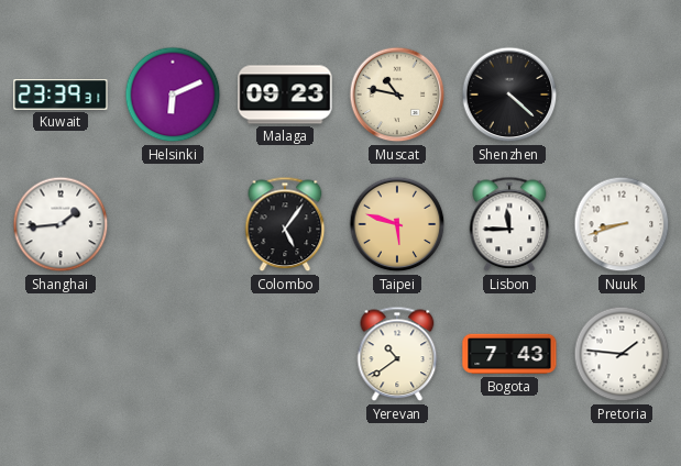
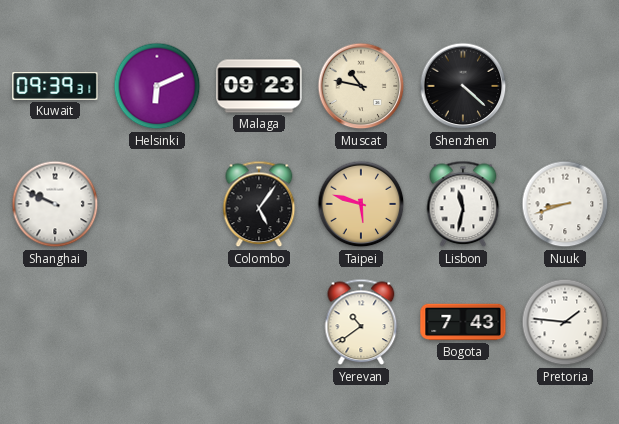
Kuwait: 23:39 -> 09:39
Shanghai: 1:44 -> 9:49
Lisbon: 11:45 -> 11:32
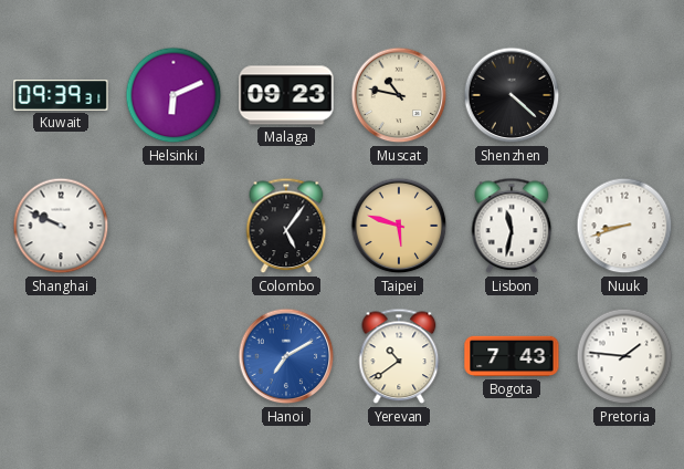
Hanoi: none -> 7:10
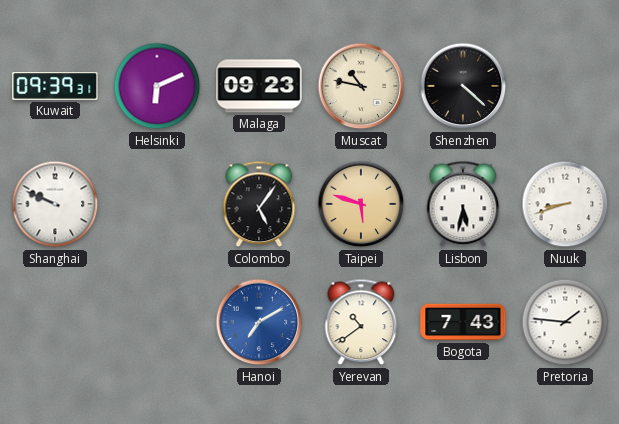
Lisbon: 11:32 -> 5:32
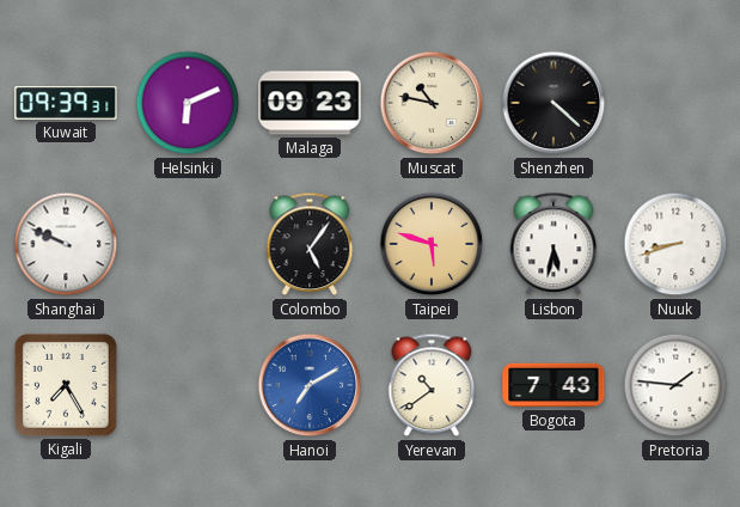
Kigali: none -> 7:25
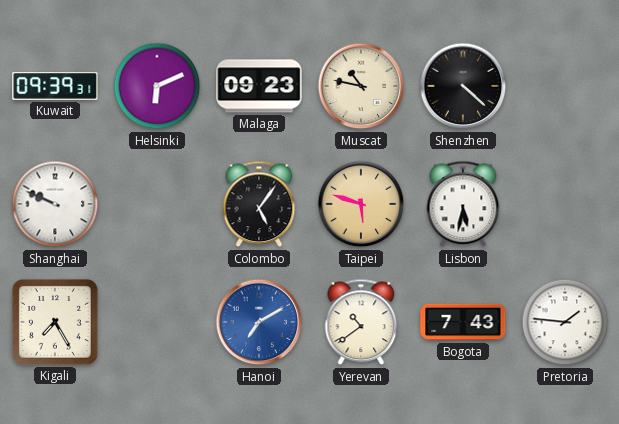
Nuuk: 8:42 -> none
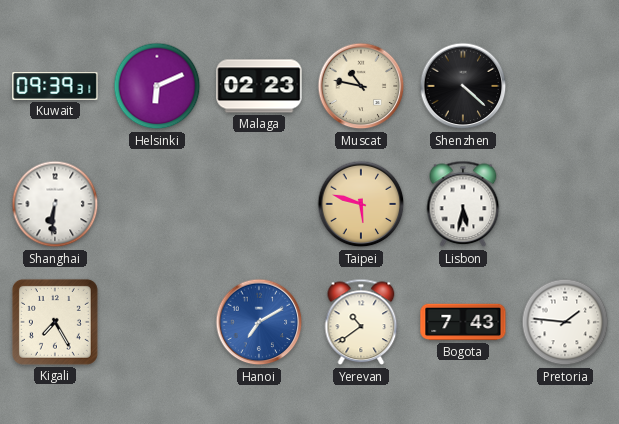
Malaga: 09:23 -> 02:23
Shanghai: 9:49 -> 6:31
Colombo: 5:06 -> none
